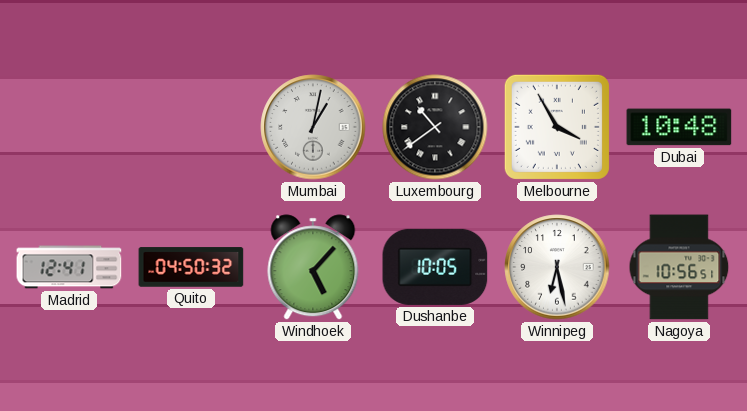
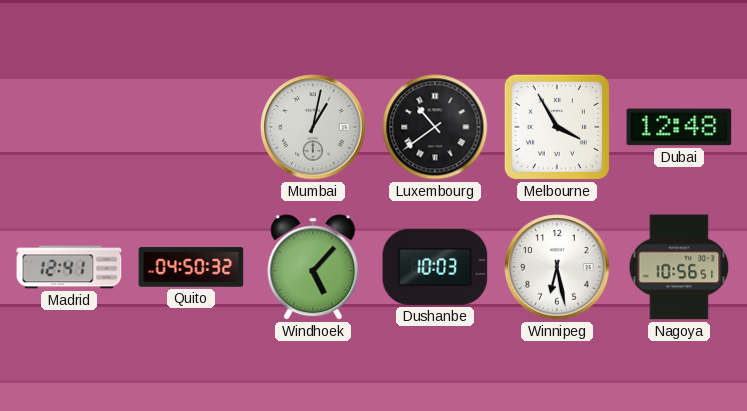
Dubai: 10:48 -> 12:48
Dushanbe: 10:05 -> 10:03
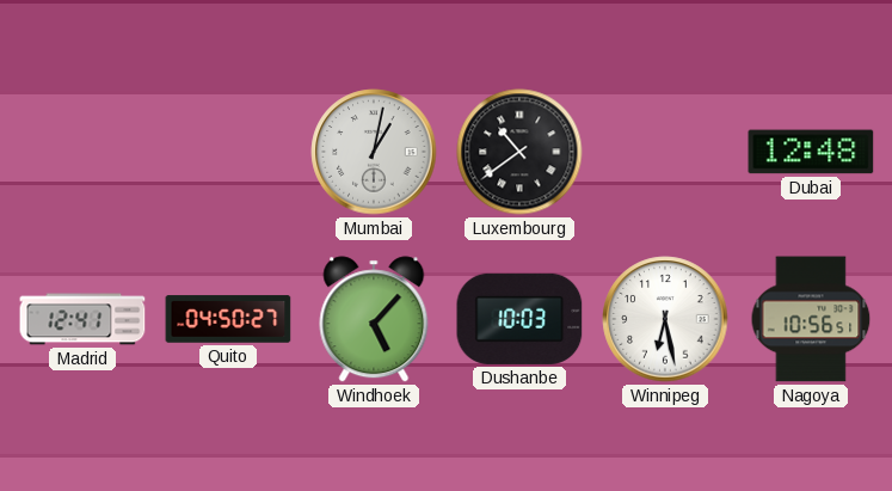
Melbourne: 3:55 -> none
Quito: 04:50:32 -> 04:50:27
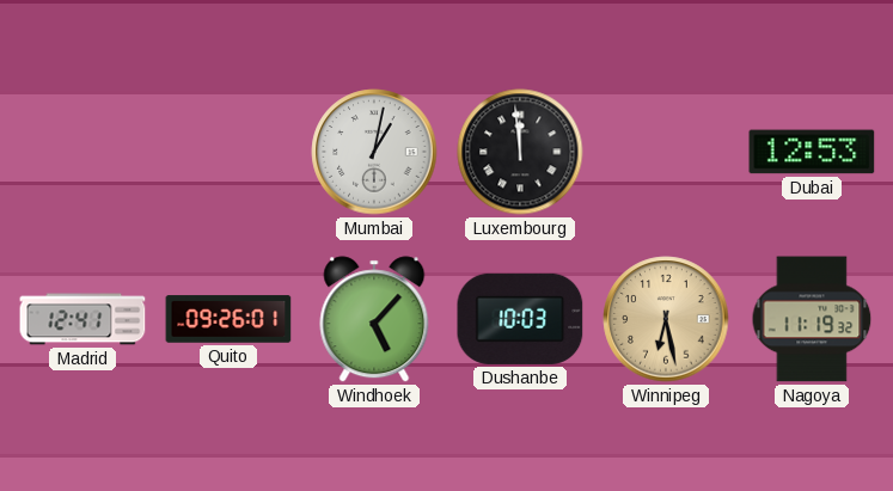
Luxembourg: 10:39 -> 11:59
Dubai: 12:48 -> 12:53
Quito: 04:50 -> 09:26
Winnipeg dial: white -> champagne
Nagoya: 10:56 -> 11:19
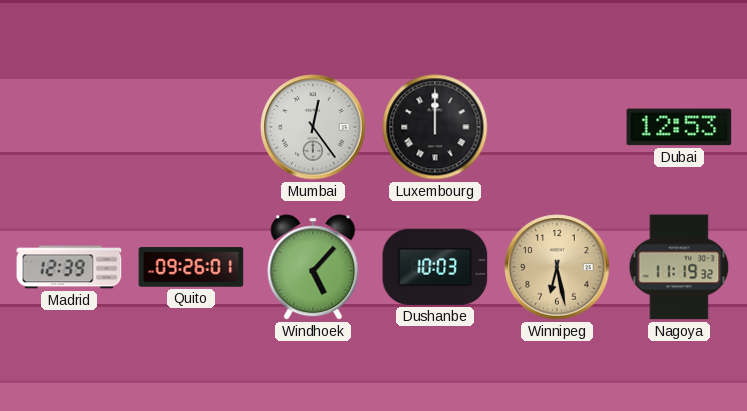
Mumbai: 1:02 -> 12:24
Luxembourg: 11:59 -> 12:00
Madrid: 12:41 -> 12:39
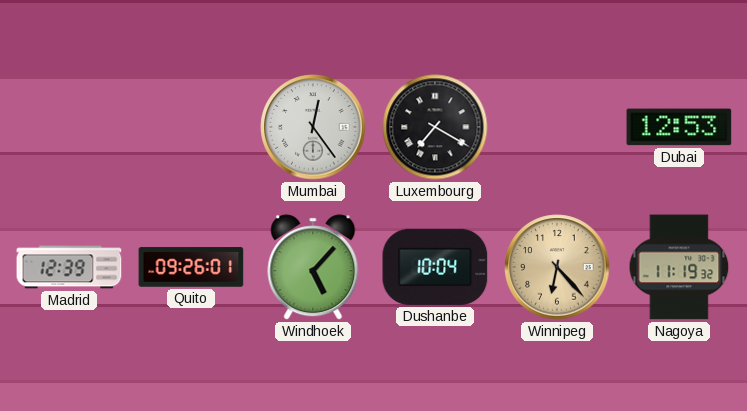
Luxembourg: 12:00 -> 7:20
Dushanbe: 10:03 -> 10:04
Winnipeg: 6:28 -> 6:23
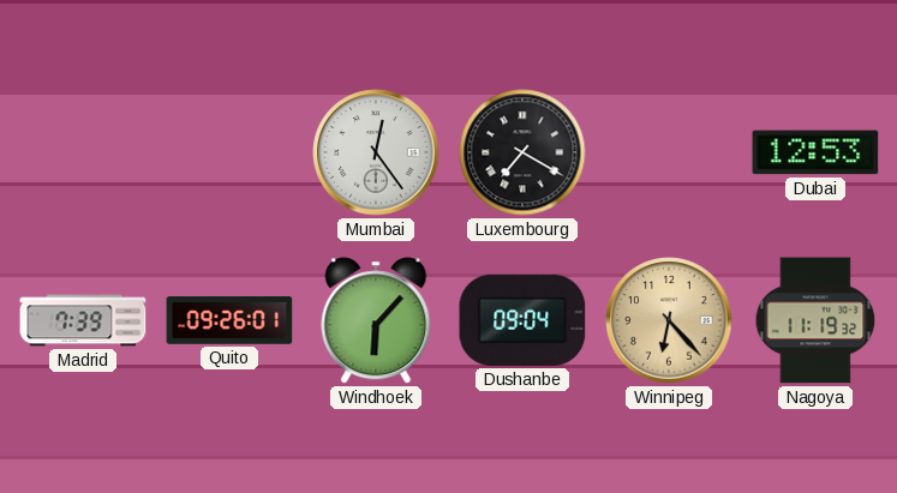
Madrid: 12:39 -> 7:39
Windhoek: 5:07 -> 6:07
Dushanbe: 10:04 -> 09:04
